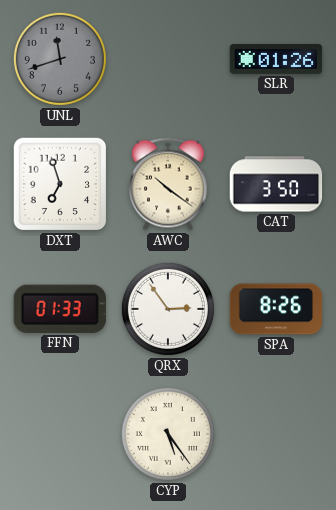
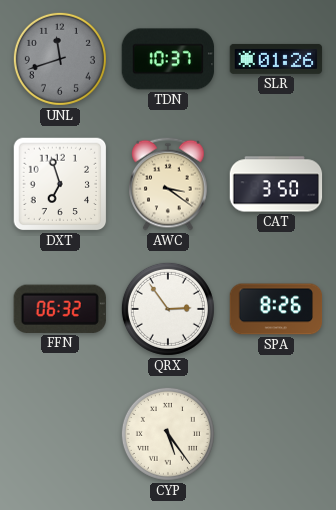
TDN: none -> 10:37
AWC: 10:21 -> 3:21
FFN: 01:33 -> 06:32
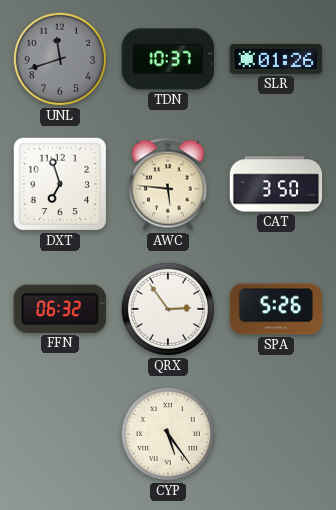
AWC: 3:21 -> 5:46
SPA: 8:26 -> 5:26
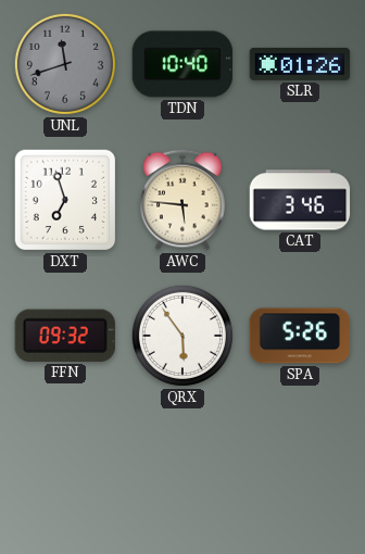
TDN: 10:37 -> 10:40
CAT: 3:50 -> 3:46
FFN: 06:32 -> 09:32
QRX: 2:54 -> 5:54
CYP: 5:24 -> none
